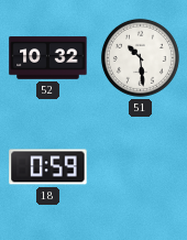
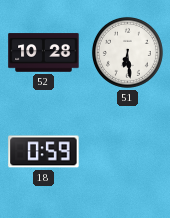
52: 10:32 -> 10:28
51: 10:29 -> 6:29
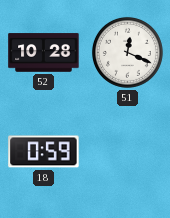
51: 6:29 -> 12:19
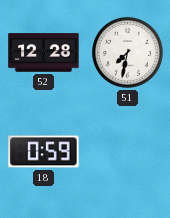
52: 10:28 -> 12:28
51: 12:19 -> 7:32
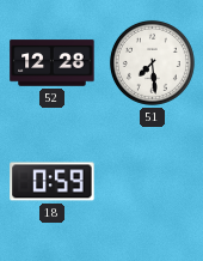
51: 7:32 -> 7:29
